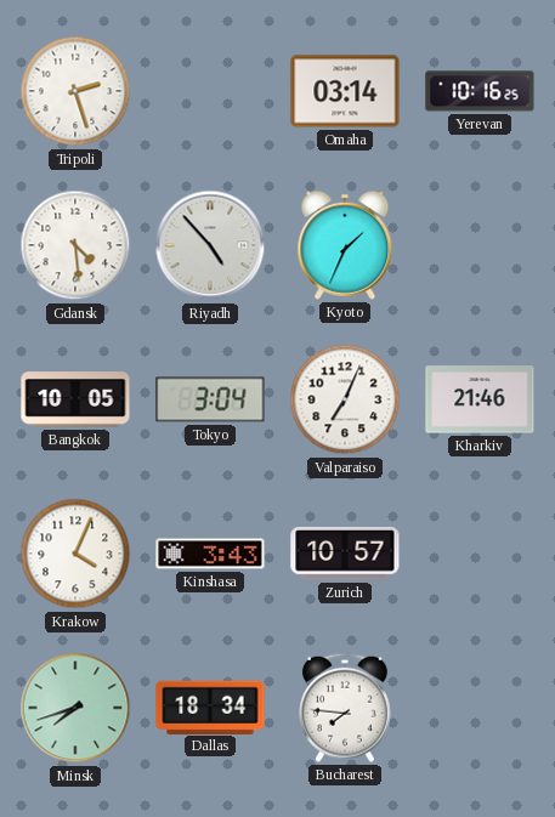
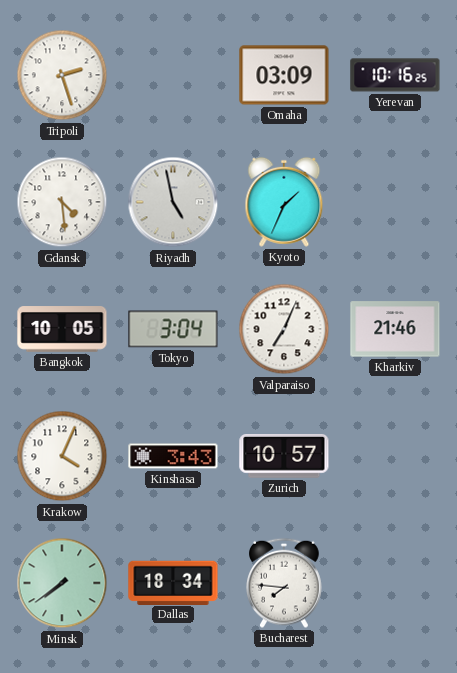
Omaha: 03:14 -> 03:09
Riyadh: 4:53 -> 4:58
Minsk: 7:42 -> 7:39
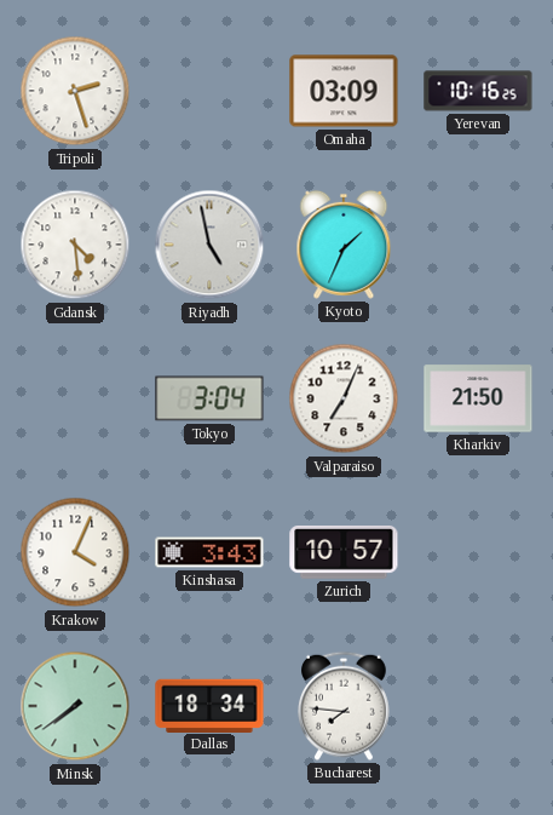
Bangkok: 10:05 -> none
Kharkiv: 21:46 -> 21:50
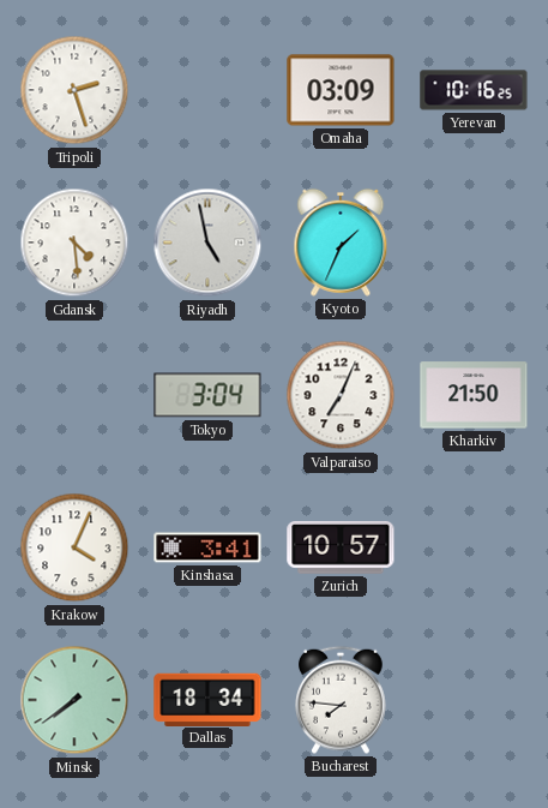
Kinshasa: 3:43 -> 3:41
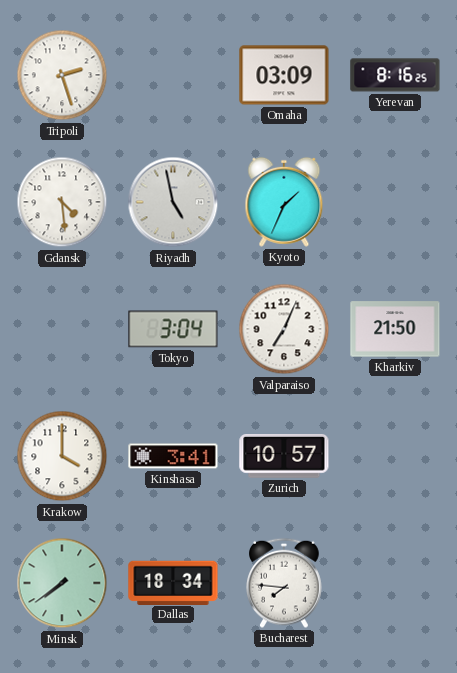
Yerevan: 10:16 -> 8:16
Krakow: 4:04 -> 4:00
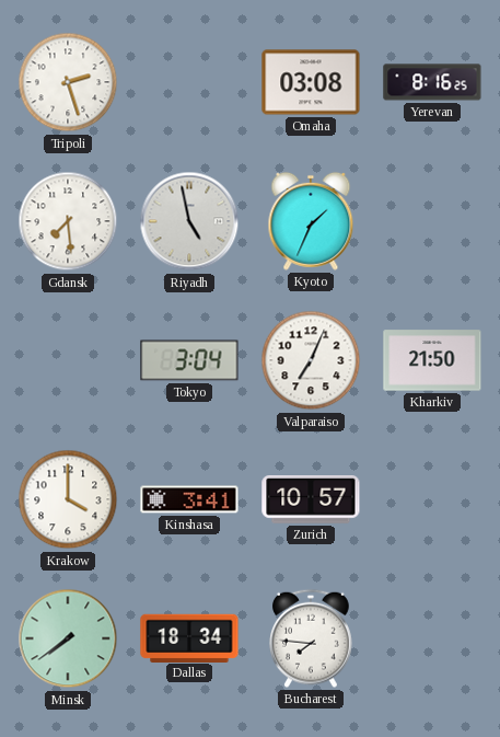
Omaha: 03:09 -> 03:08
Gdansk: 4:29 -> 7:29
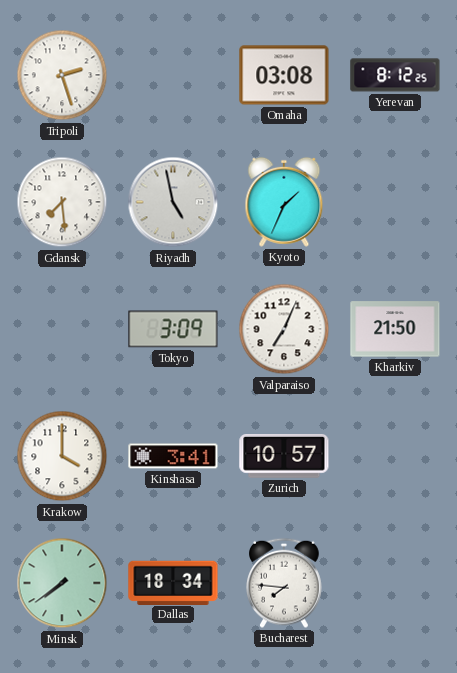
Yerevan: 8:16 -> 8:12
Tokyo: 3:04 -> 3:09
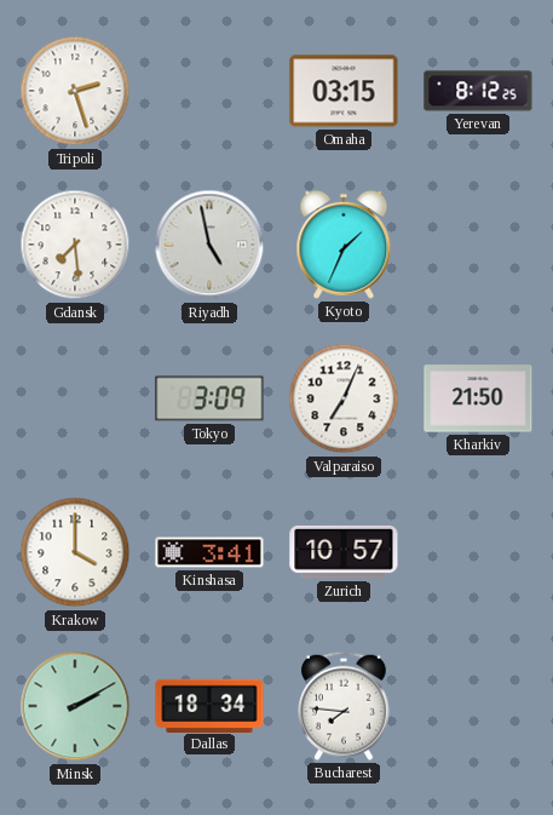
Omaha: 03:08 -> 03:15
Minsk: 7:39 -> 2:10
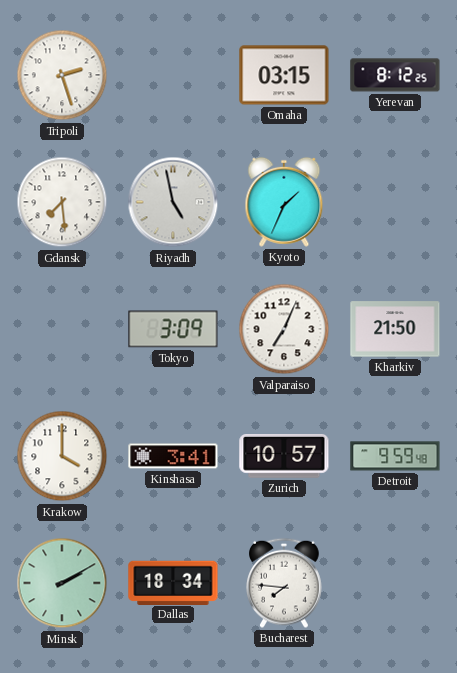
Detroit: none -> 9:59
